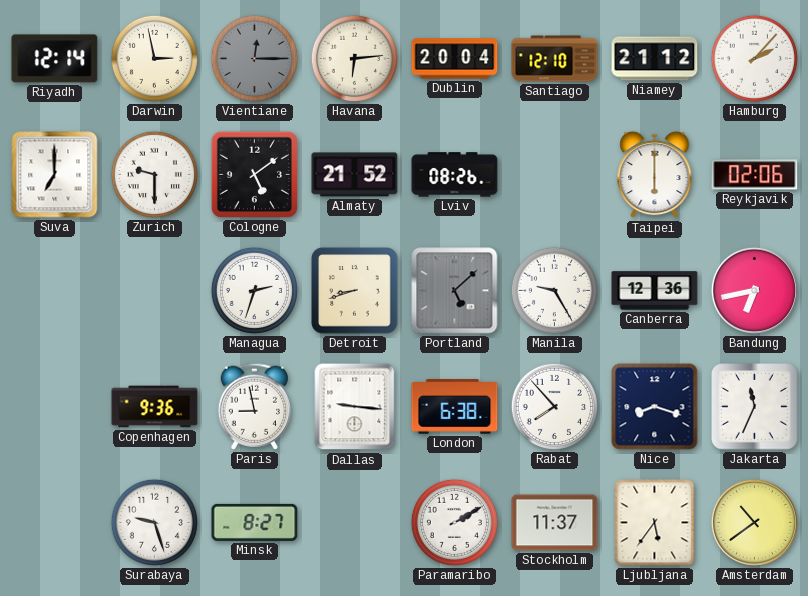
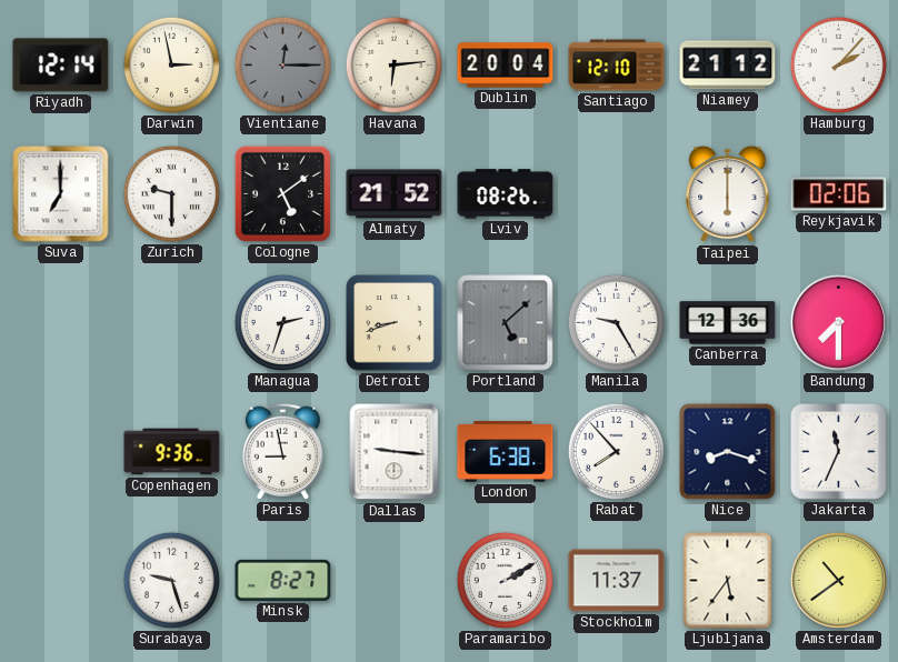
Bandung: 6:43 -> 7:30
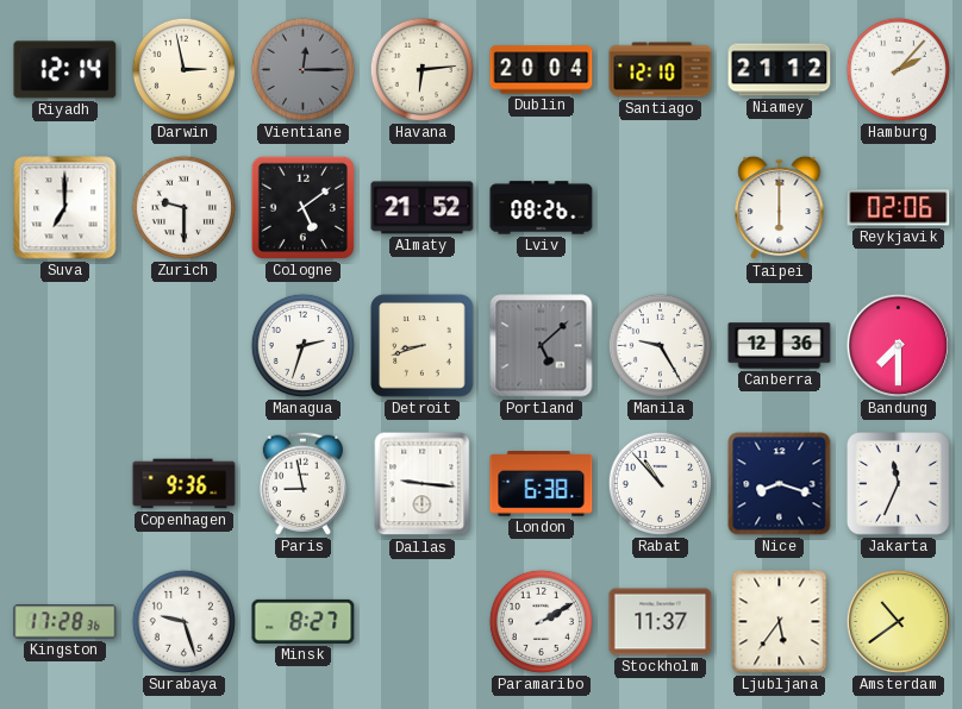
Rabat: 7:53 -> 10:53
Kingston: none -> 17:28
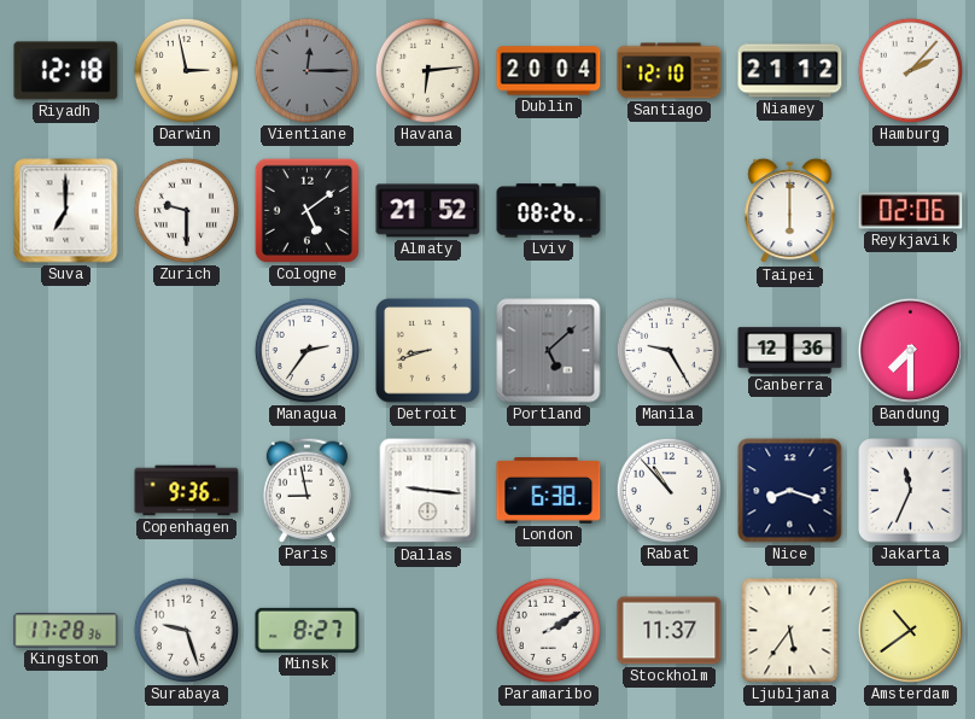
Riyadh: 12:14 -> 12:18
Managua: 2:33 -> 2:36
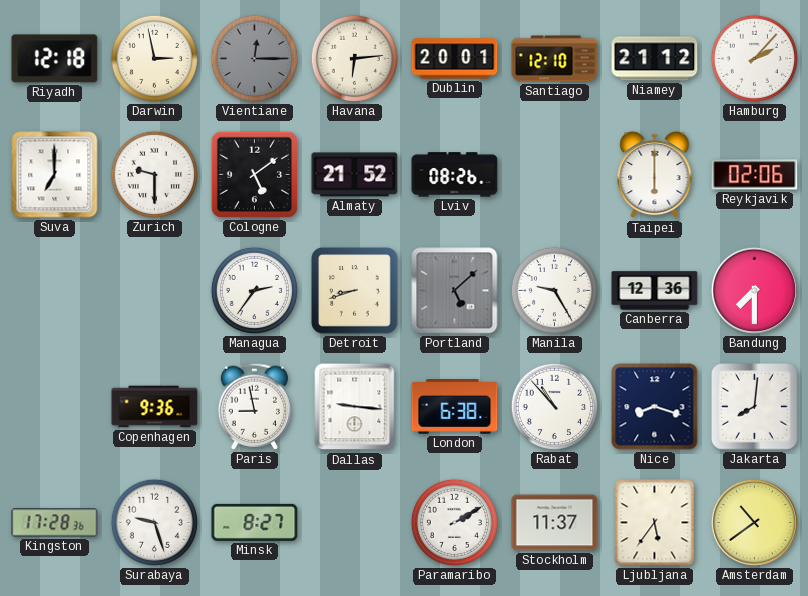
Dublin: 20:04 -> 20:01
Jakarta: 11:34 -> 8:01
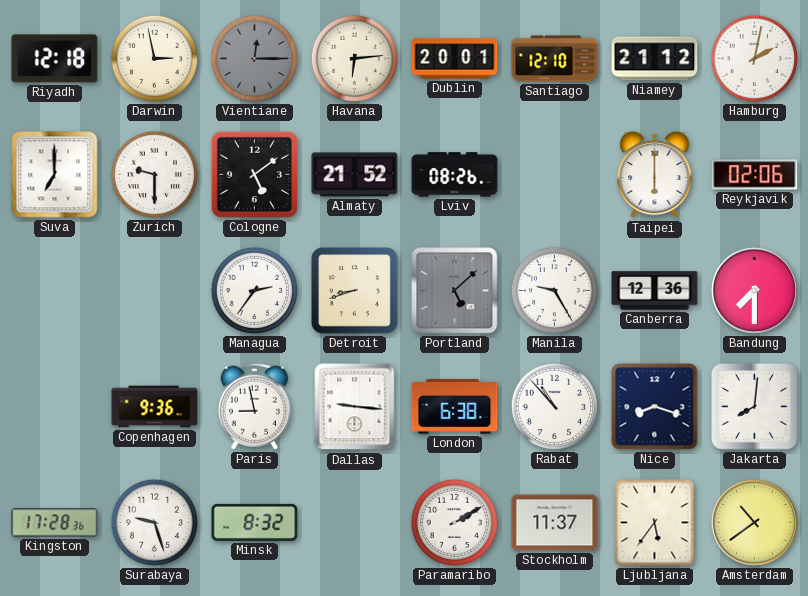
Hamburg: 2:07 -> 2:02
Minsk: 8:27 -> 8:32
